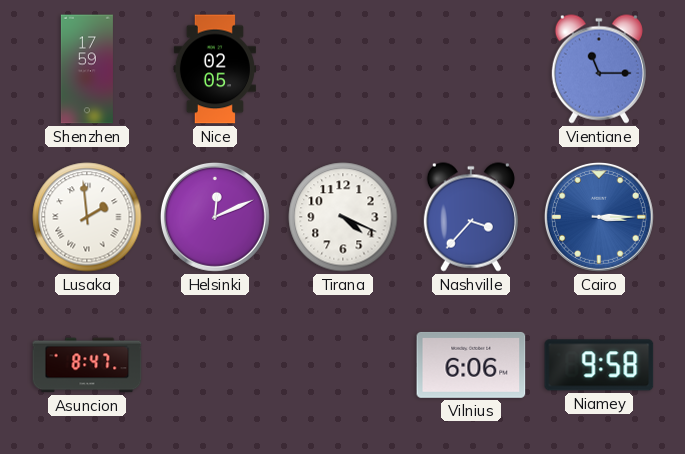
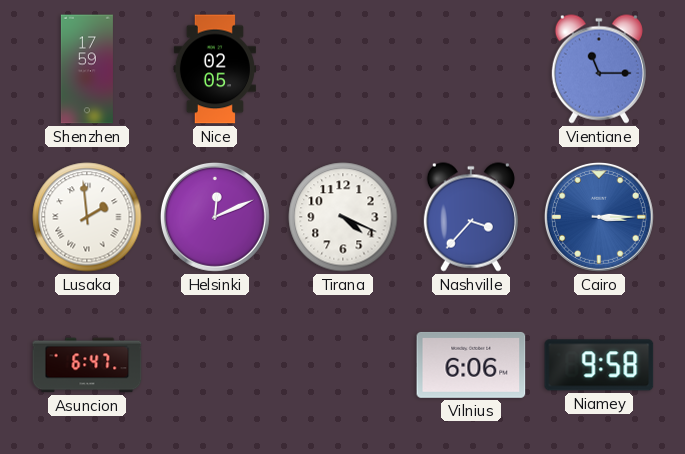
Asuncion: 8:47 -> 6:47
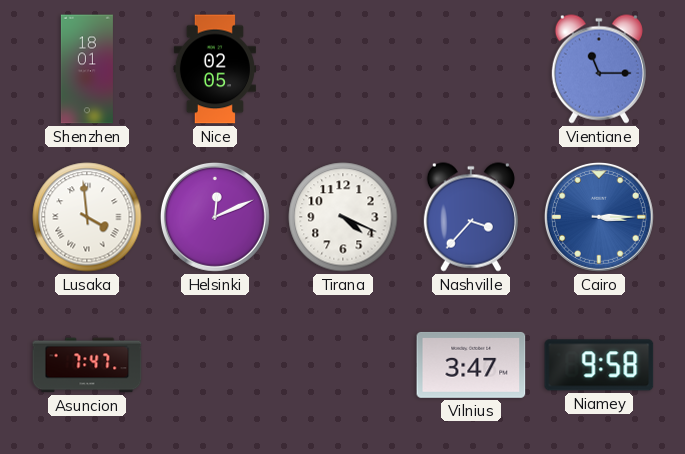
Shenzhen: 17:59 -> 18:01
Lusaka: 1:59 -> 3:59
Asuncion: 6:47 -> 7:47
Vilnius: 6:06 -> 3:47
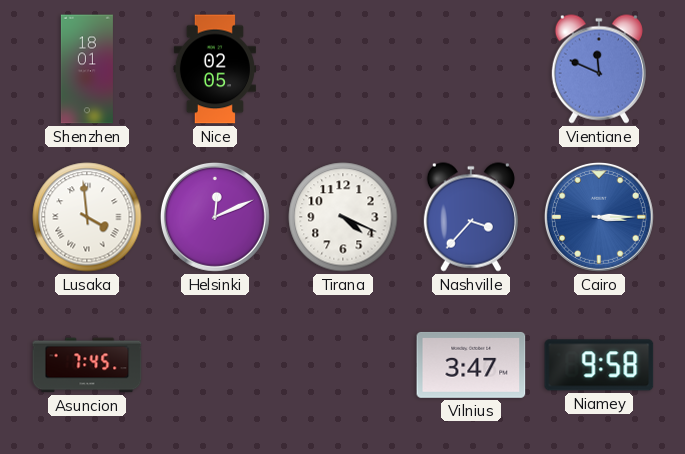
Vientiane: 11:15 -> 11:49
Asuncion: 7:47 -> 7:45
